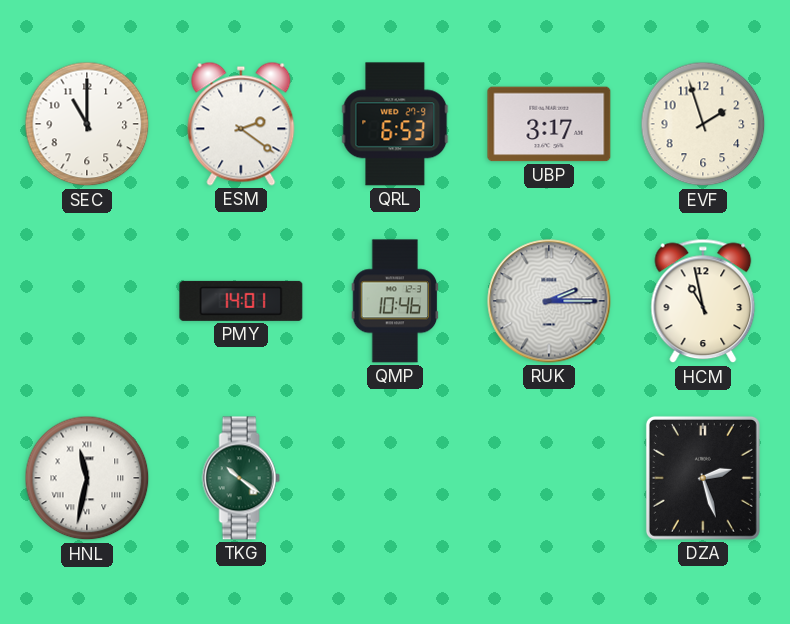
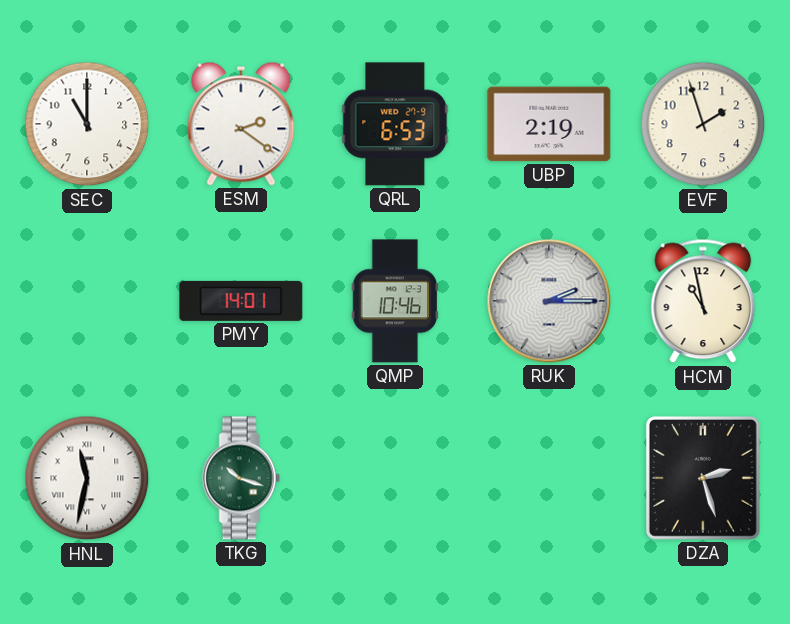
UBP: 3:17 -> 2:19
TKG: 10:21 -> 10:18
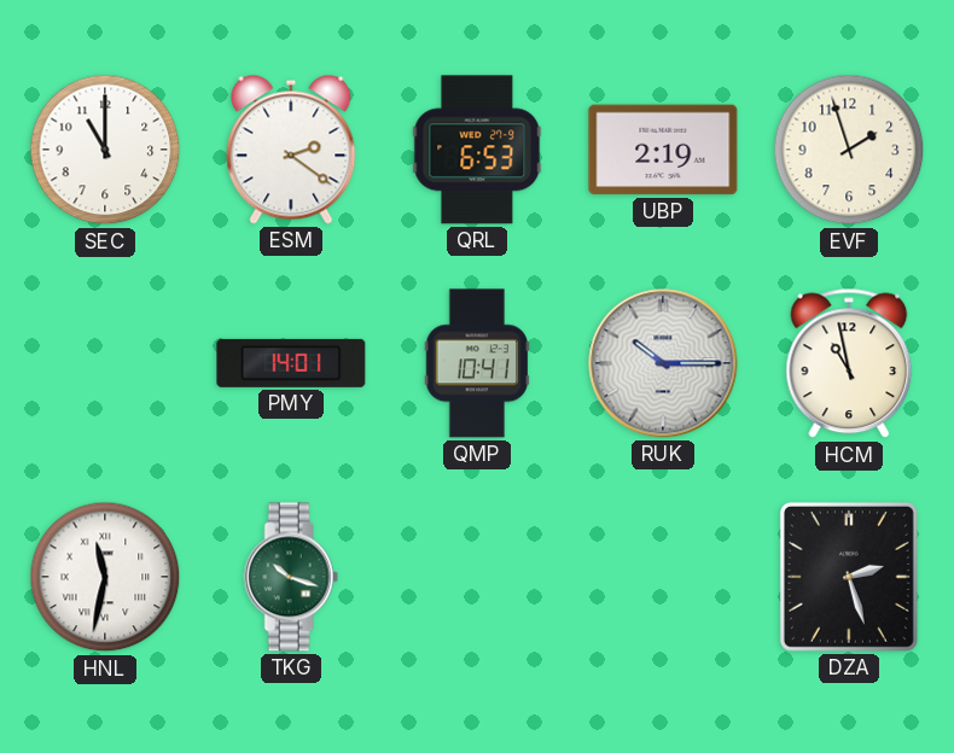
QMP: 10:46 -> 10:41
RUK: 2:15 -> 10:15
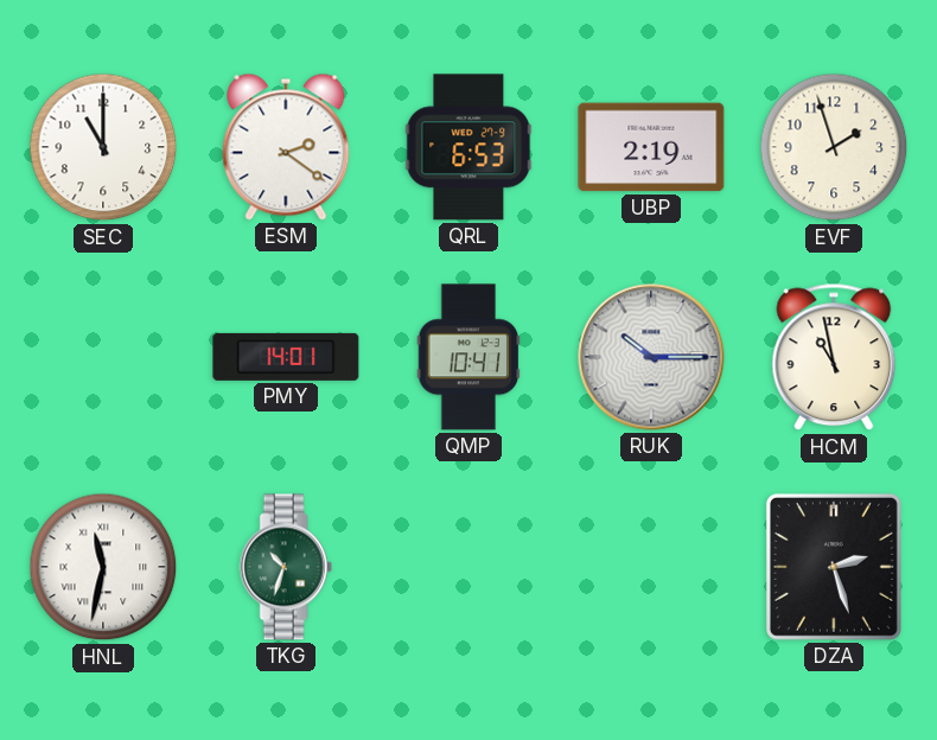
TKG: 10:18 -> 10:33
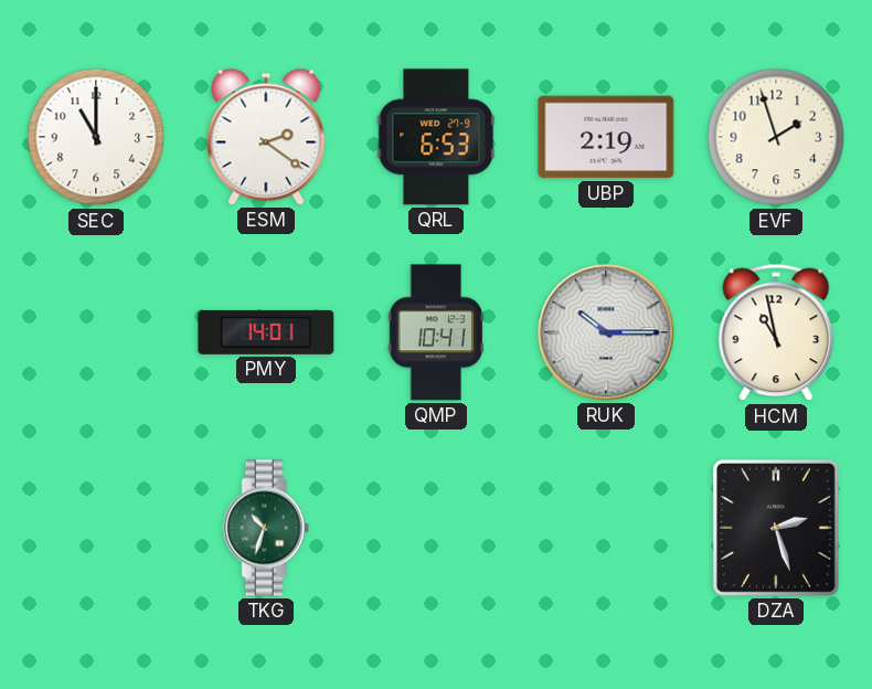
HNL: 11:32 -> none
